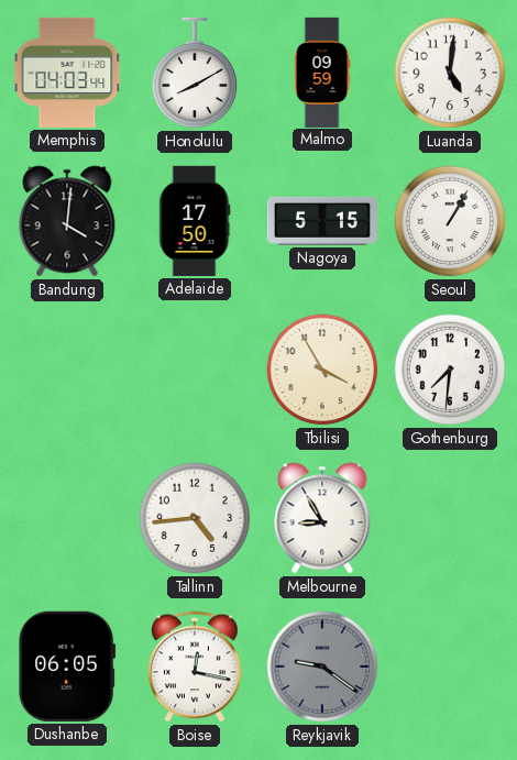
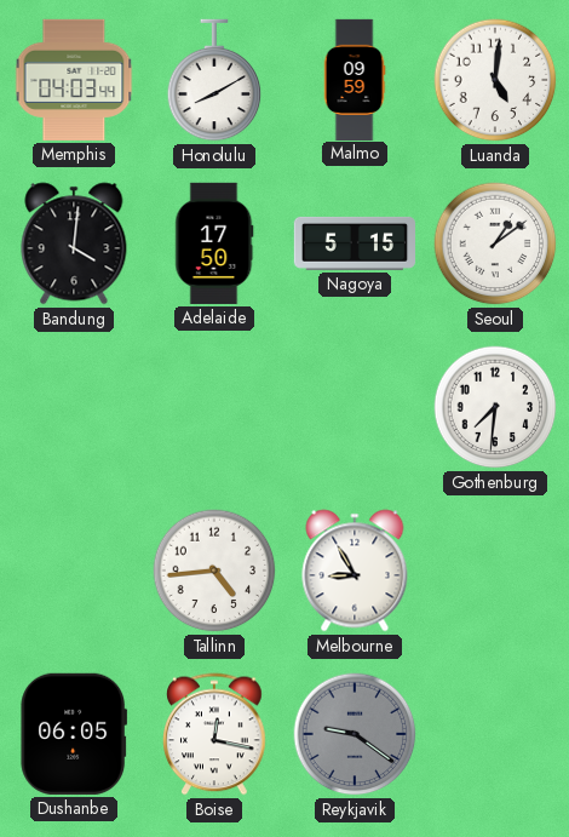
Seoul: 1:05 -> 1:09
Tbilisi: 3:55 -> none
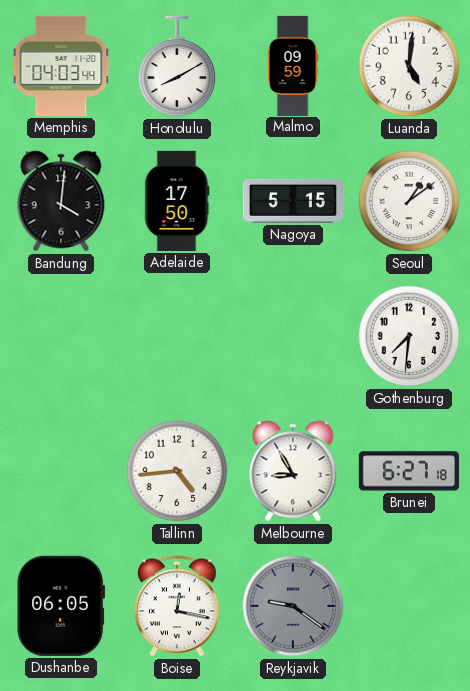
Brunei: none -> 6:27
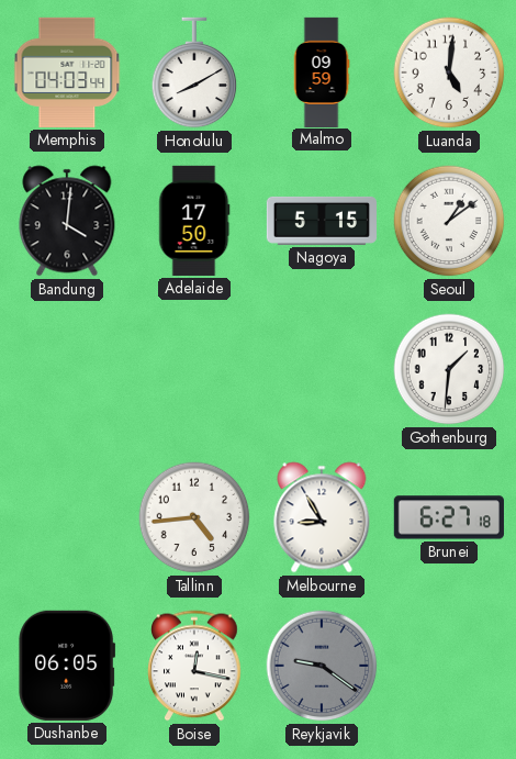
Gothenburg: 7:31 -> 1:31
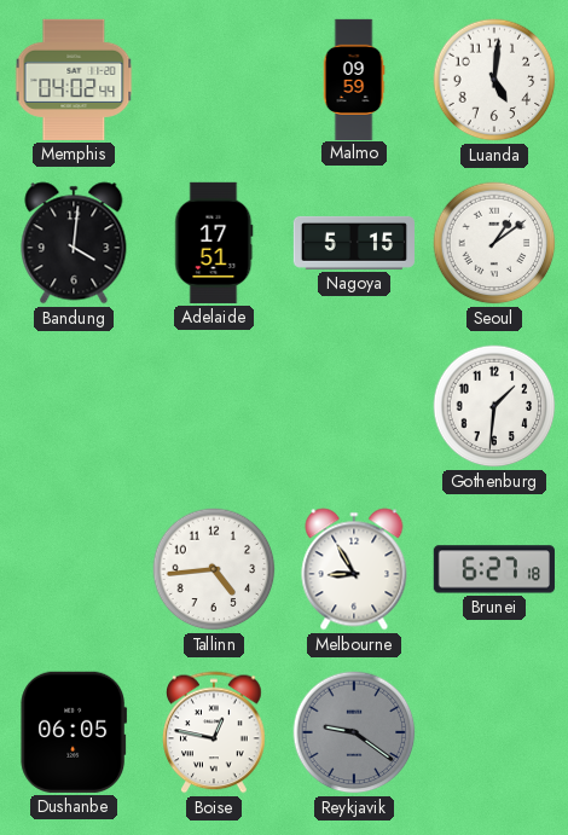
Memphis: 04:03 -> 04:02
Honolulu: 8:10 -> none
Adelaide: 17:50 -> 17:51
Boise: 12:17 -> 12:47
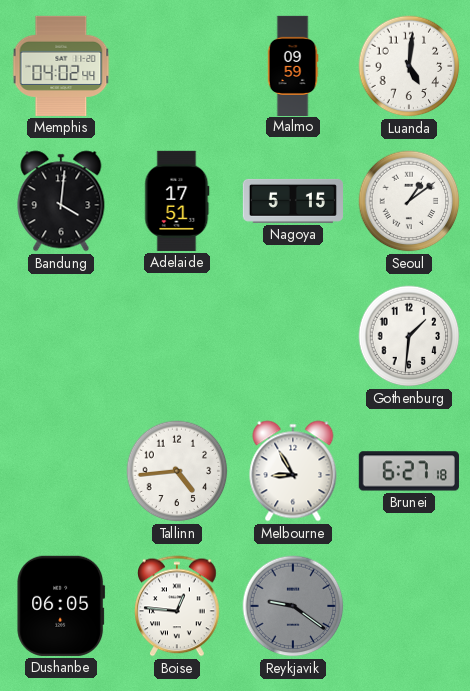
Boise: 12:47 -> 12:46
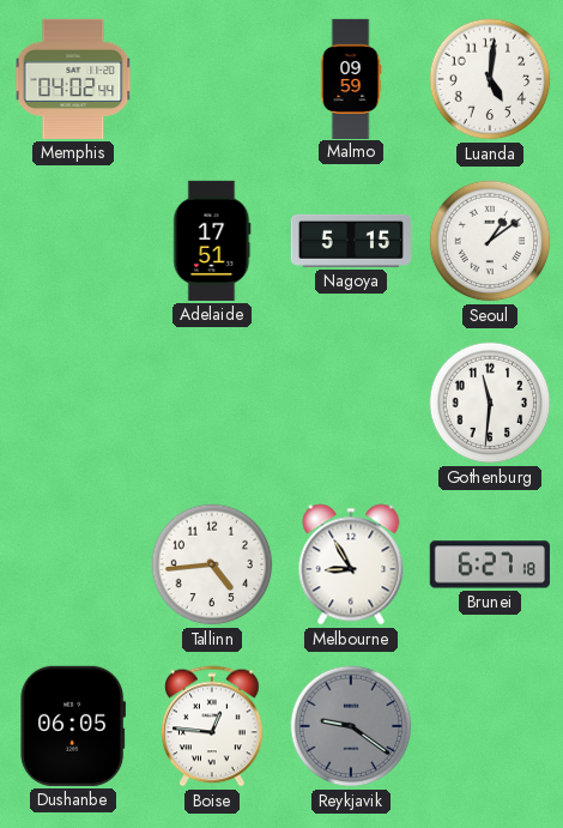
Bandung: 4:01 -> none
Gothenburg: 1:31 -> 11:31
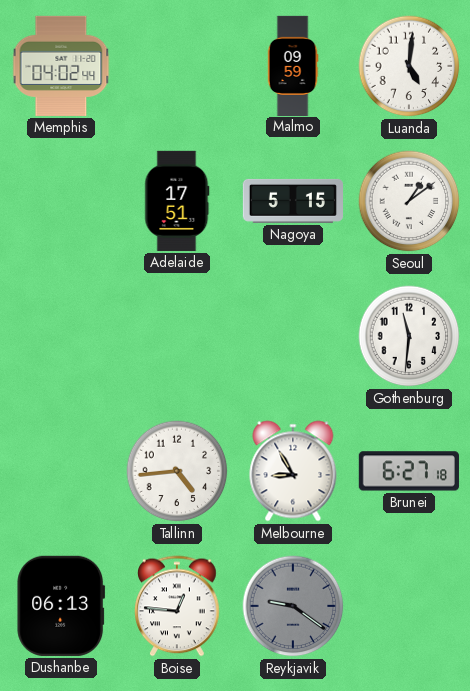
Dushanbe: 06:05 -> 06:13
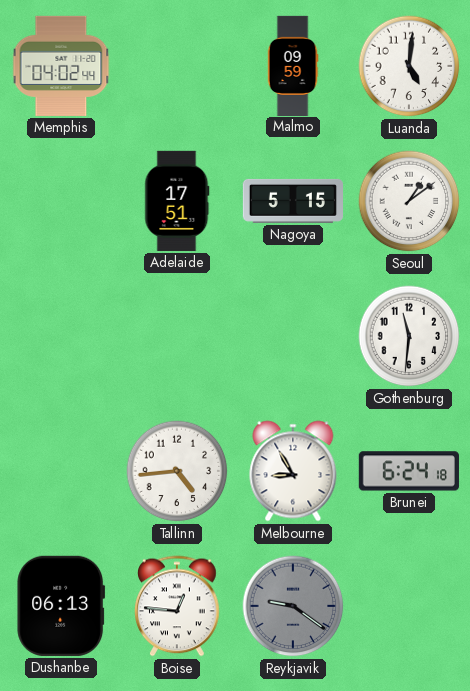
Brunei: 6:27 -> 6:24
